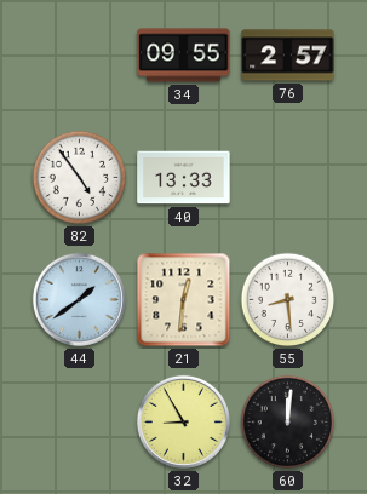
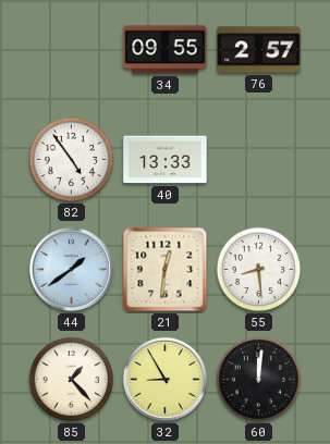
85: none -> 1:23
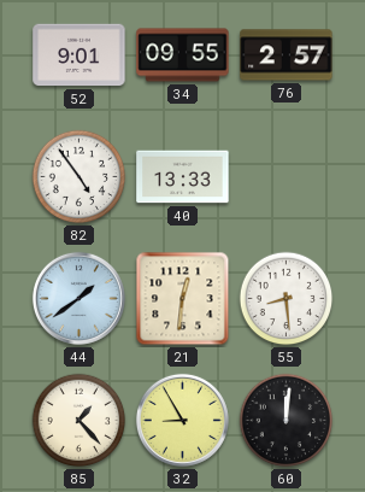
52: none -> 9:01
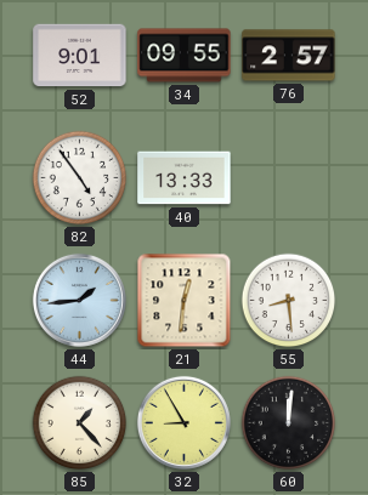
44: 1:39 -> 1:44
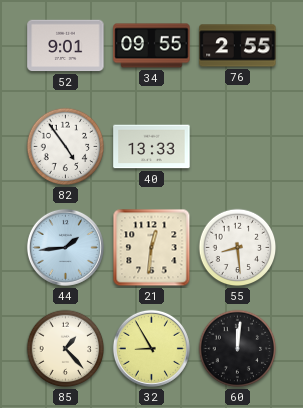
76: 2:57 -> 2:55
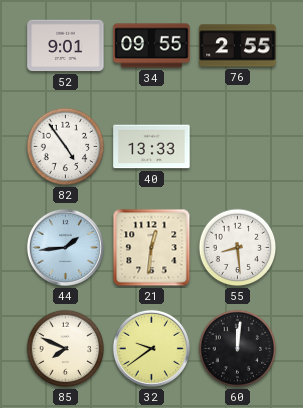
85: 1:23 -> 7:49
32: 8:55 -> 9:39
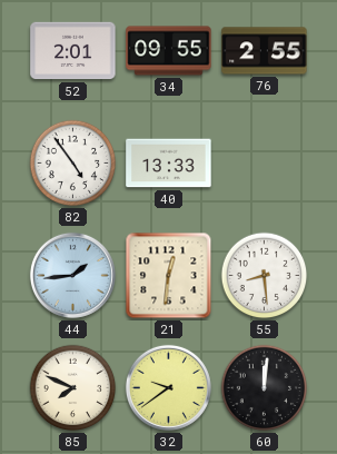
52: 9:01 -> 2:01
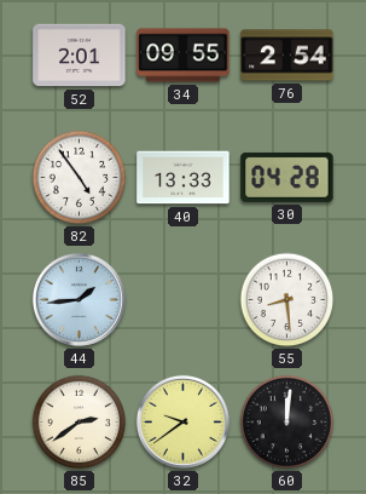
76: 2:55 -> 2:54
30: none -> 04:28
21: 12:31 -> none
85: 7:49 -> 2:39
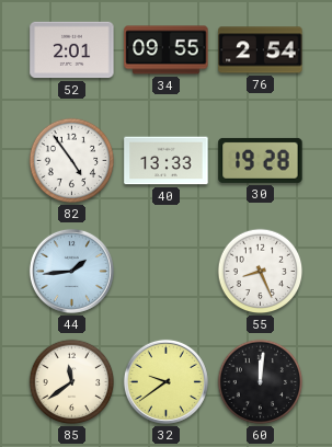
30: 04:28 -> 19:28
55: 8:29 -> 8:26
85: 2:39 -> 11:39
